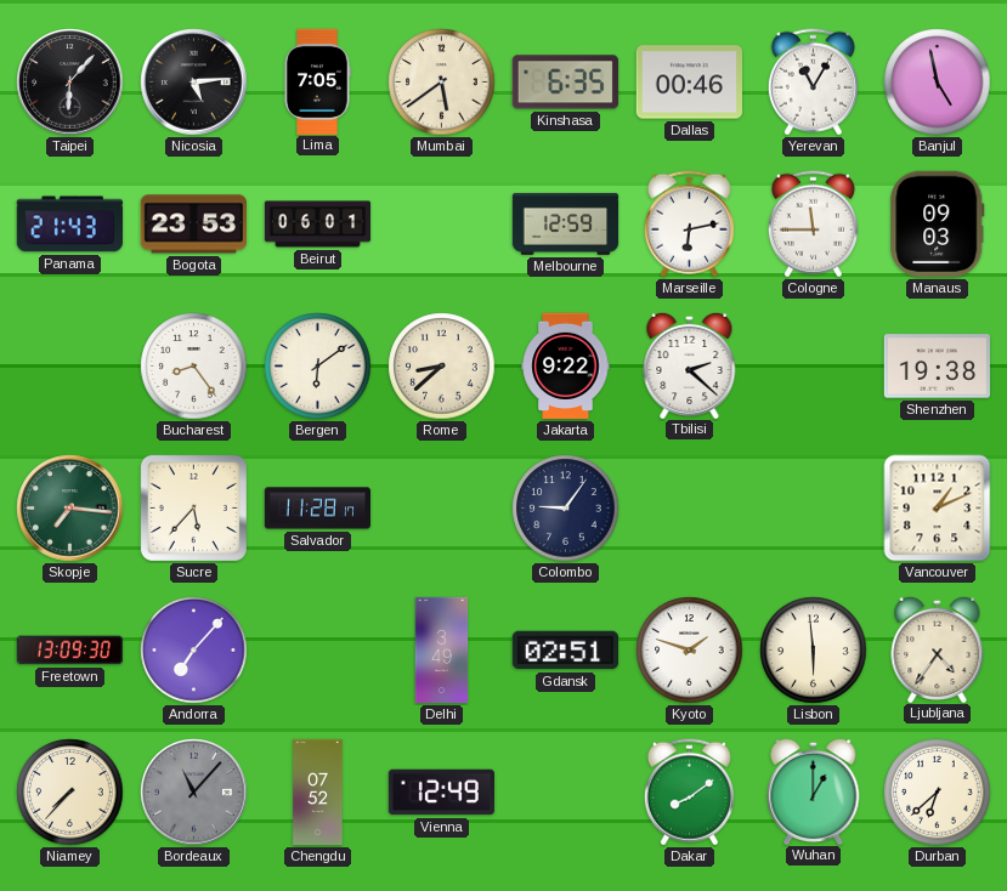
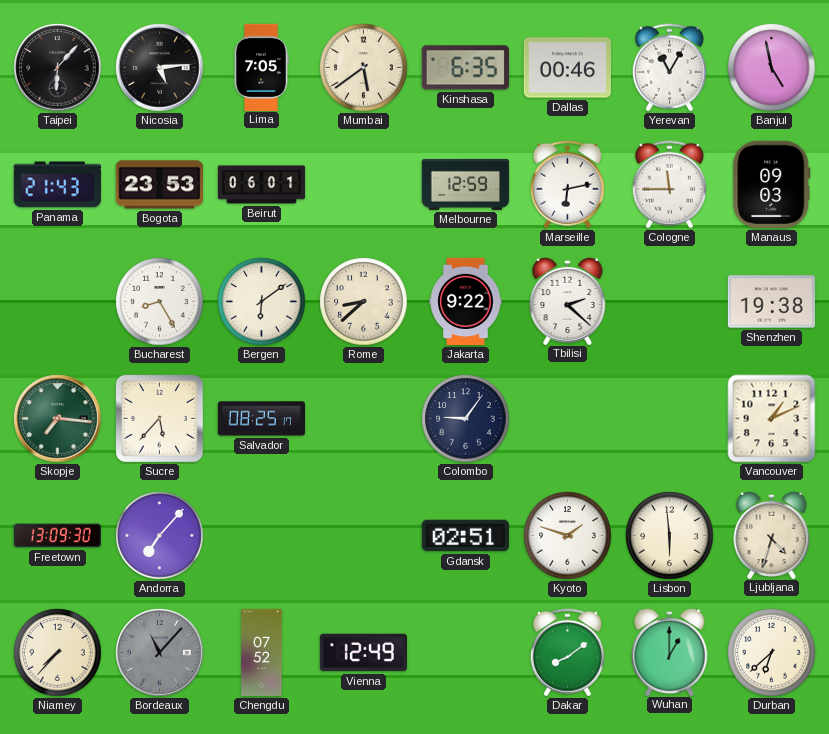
Bucharest: 8:24 -> 8:25
Salvador: 11:28 -> 08:25
Delhi: 3:49 -> none
Ljubljana: 4:36 -> 4:33
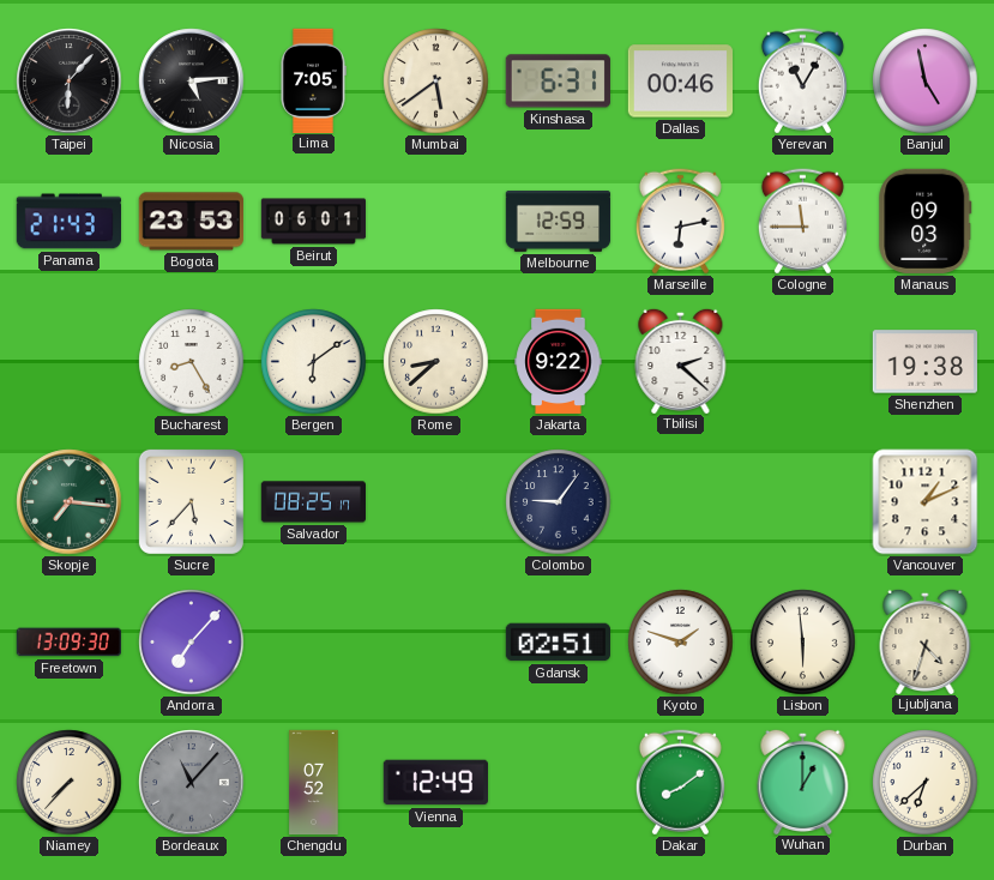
Kinshasa: 6:35 -> 6:31
